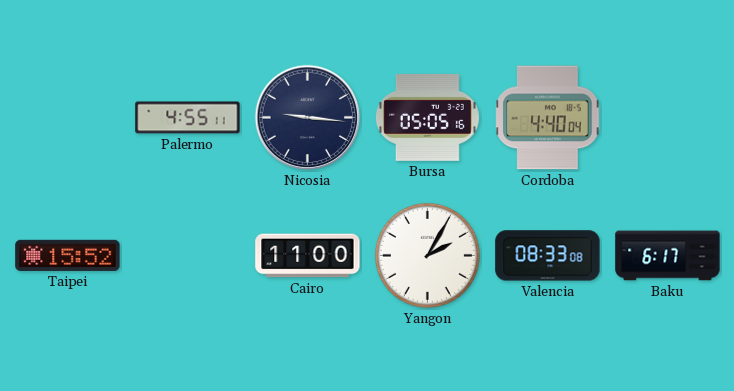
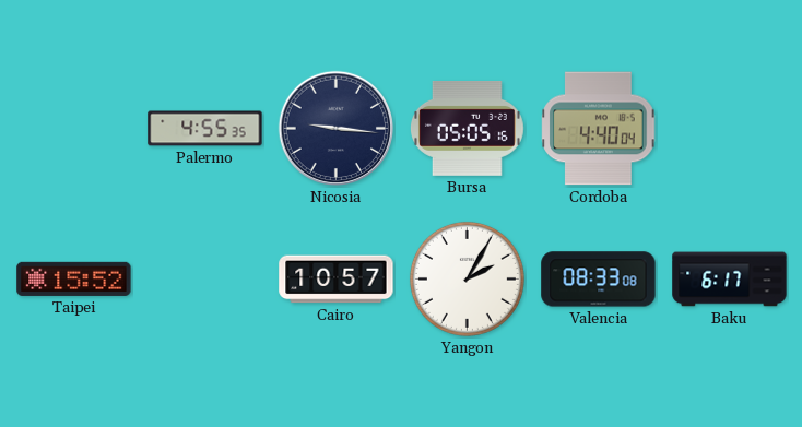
Palermo: 4:55:11 -> 4:55:35
Cairo: 11:00 -> 10:57
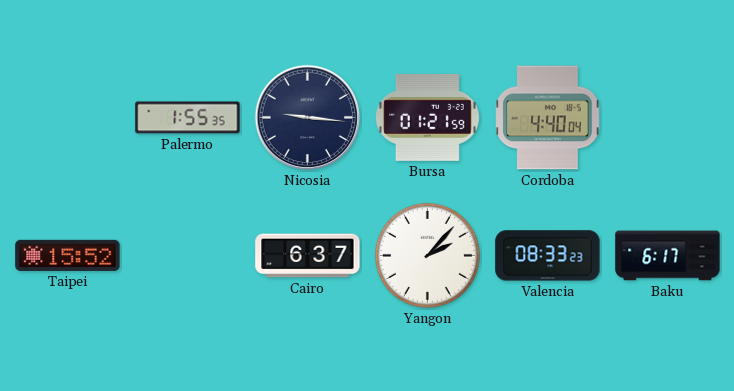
Palermo: 4:55 -> 1:55
Bursa: 05:05 -> 01:21
Cairo: 10:57 -> 6:37
Yangon: 2:05 -> 2:07
Valencia: 08:33:08 -> 08:33:23
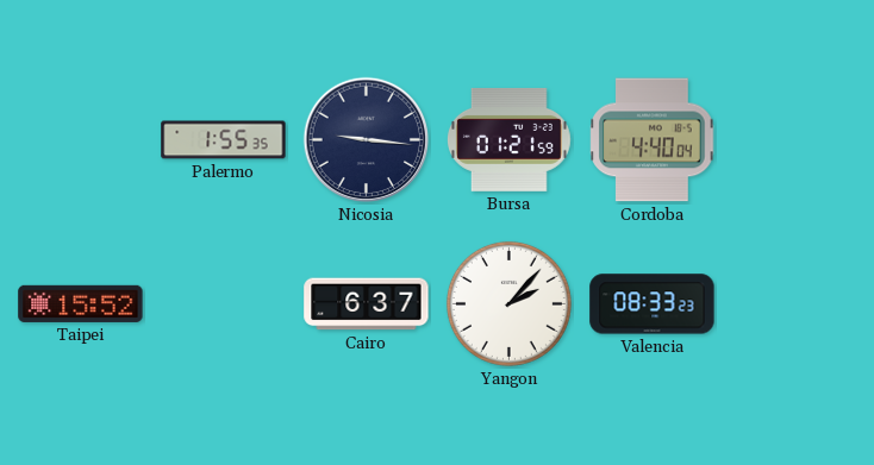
Baku: 6:17 -> none
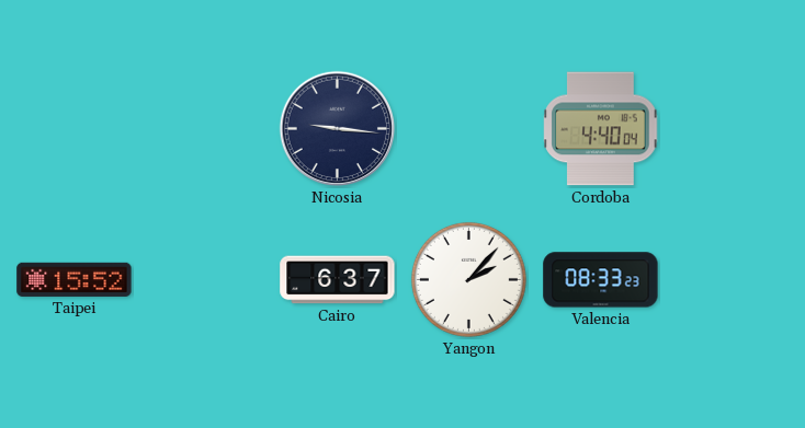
Palermo: 1:55 -> none
Bursa: 01:21 -> none
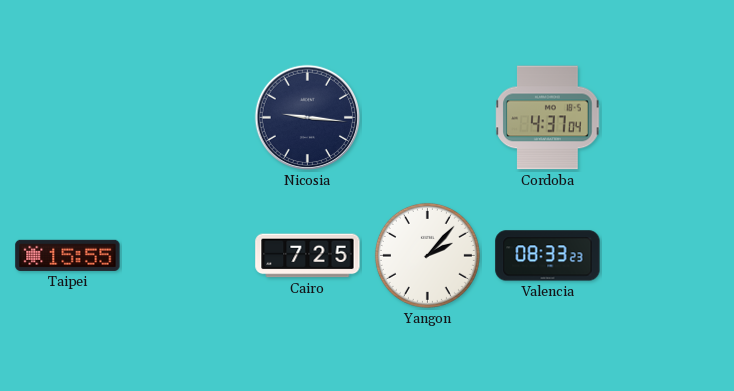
Cordoba: 4:40 -> 4:37
Taipei: 15:52 -> 15:55
Cairo: 6:37 -> 7:25
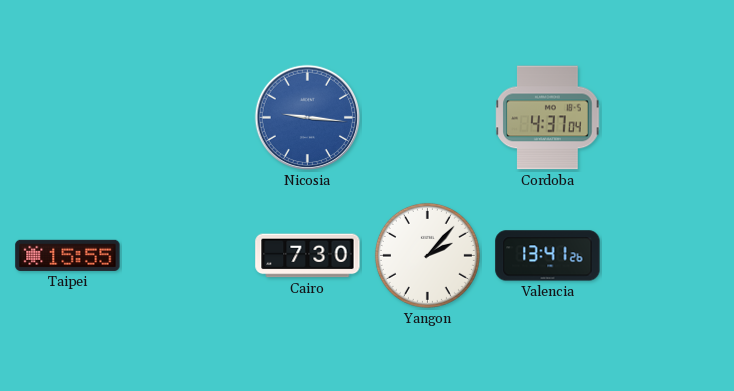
Nicosia dial: navy -> blue
Cairo: 7:25 -> 7:30
Valencia: 08:33 -> 13:41
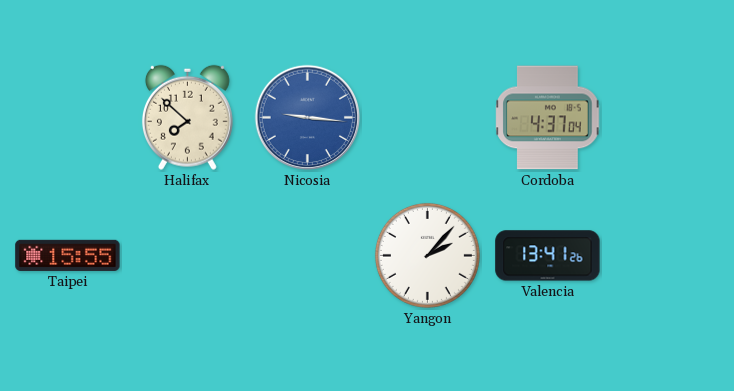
Halifax: none -> 7:52
Cairo: 7:30 -> none
